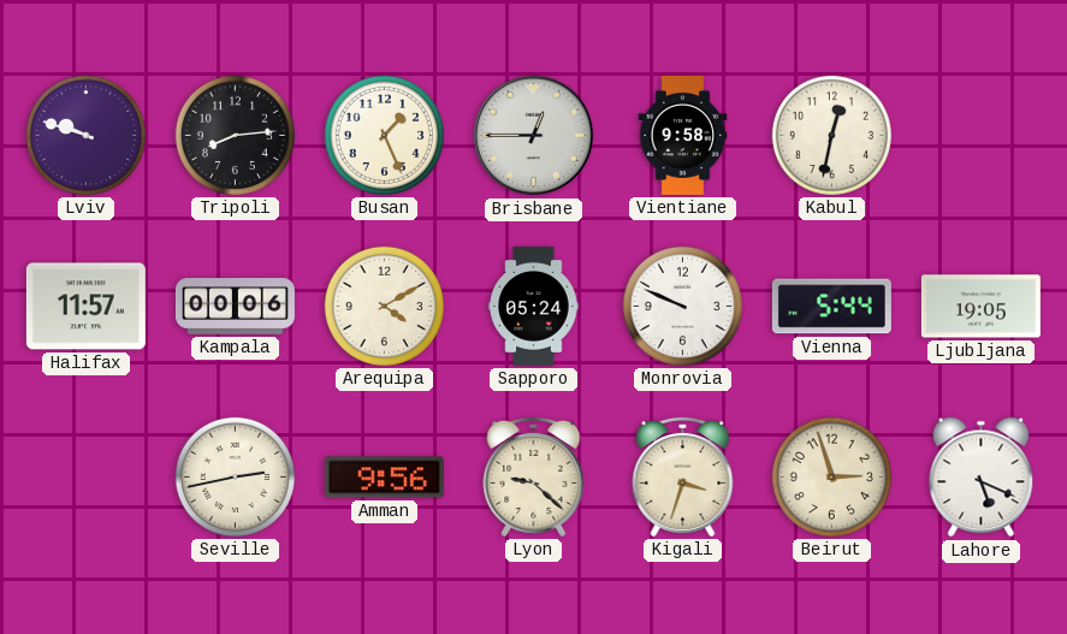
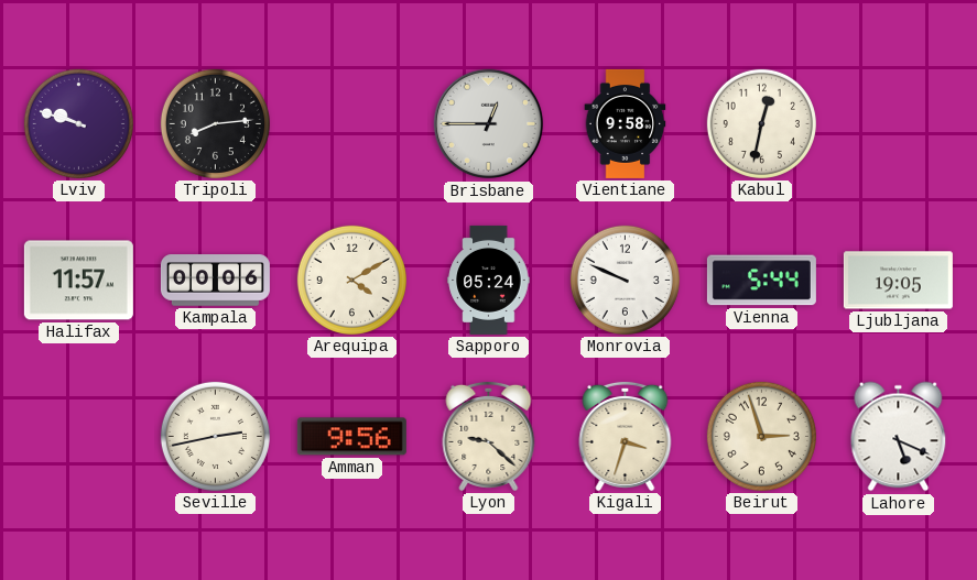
Busan: 1:26 -> none
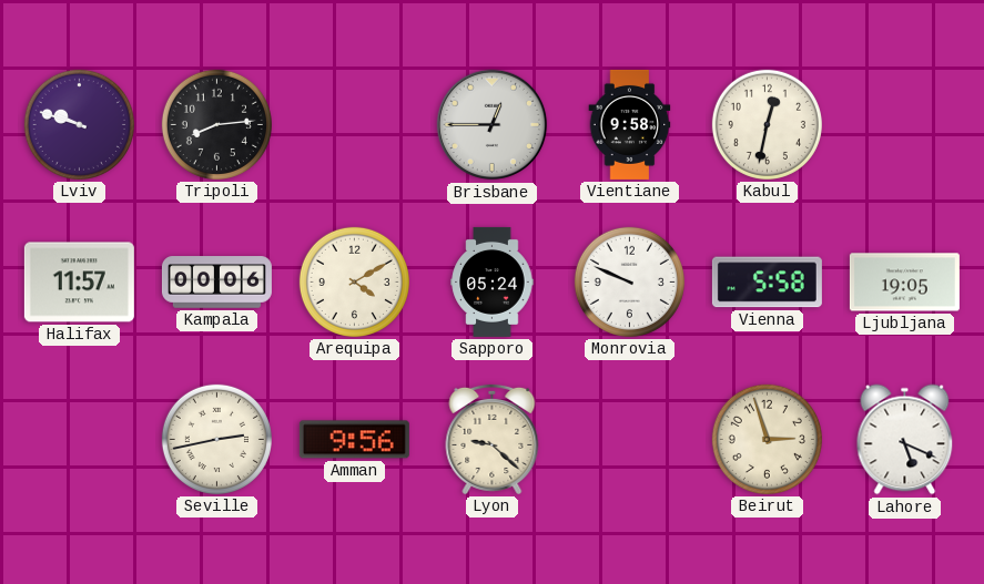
Vienna: 5:44 -> 5:58
Kigali: 3:33 -> none
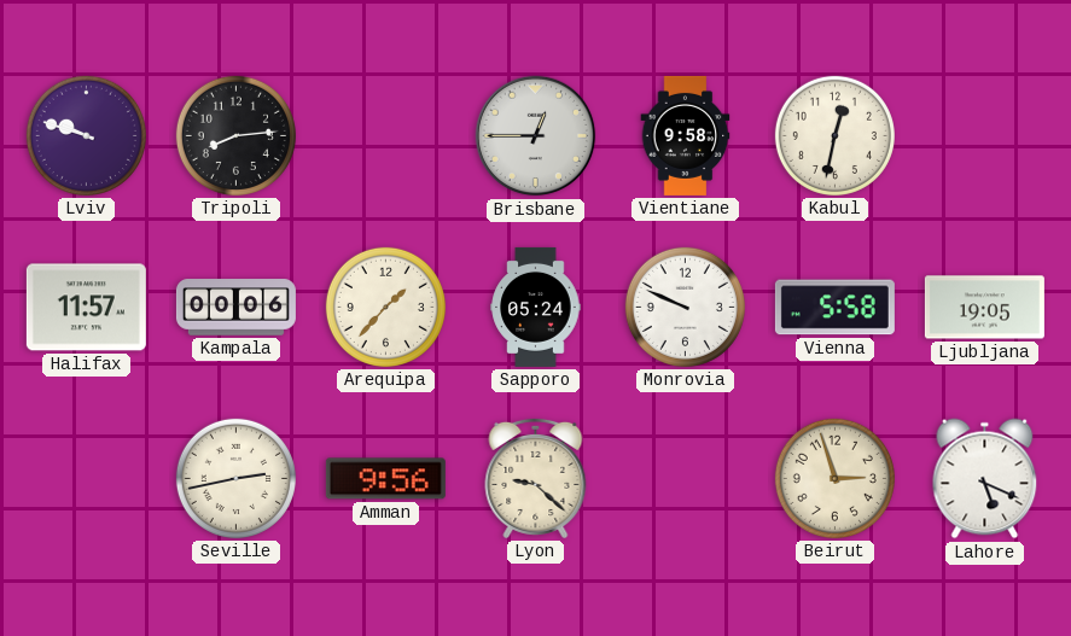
Arequipa: 4:10 -> 1:37
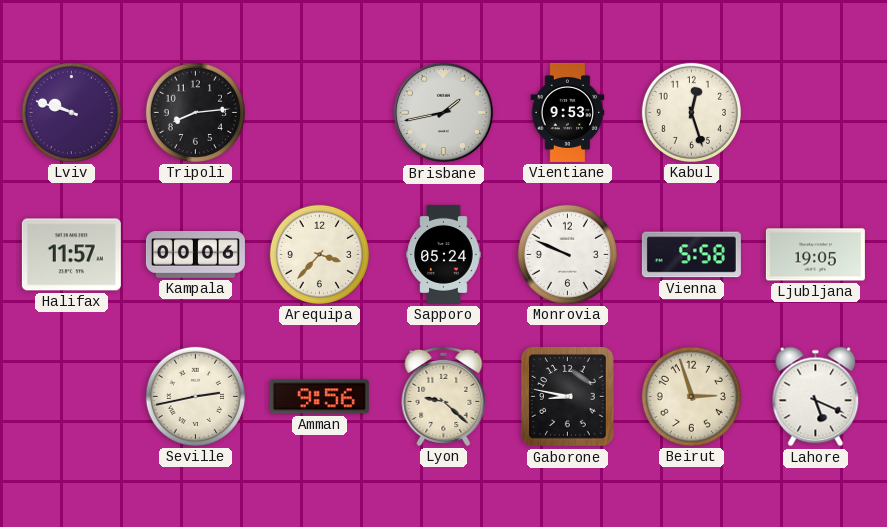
Brisbane: 12:45 -> 1:43
Vientiane: 9:58 -> 9:53
Kabul: 12:32 -> 12:27
Arequipa: 1:37 -> 3:37
Gaborone: none -> 8:47
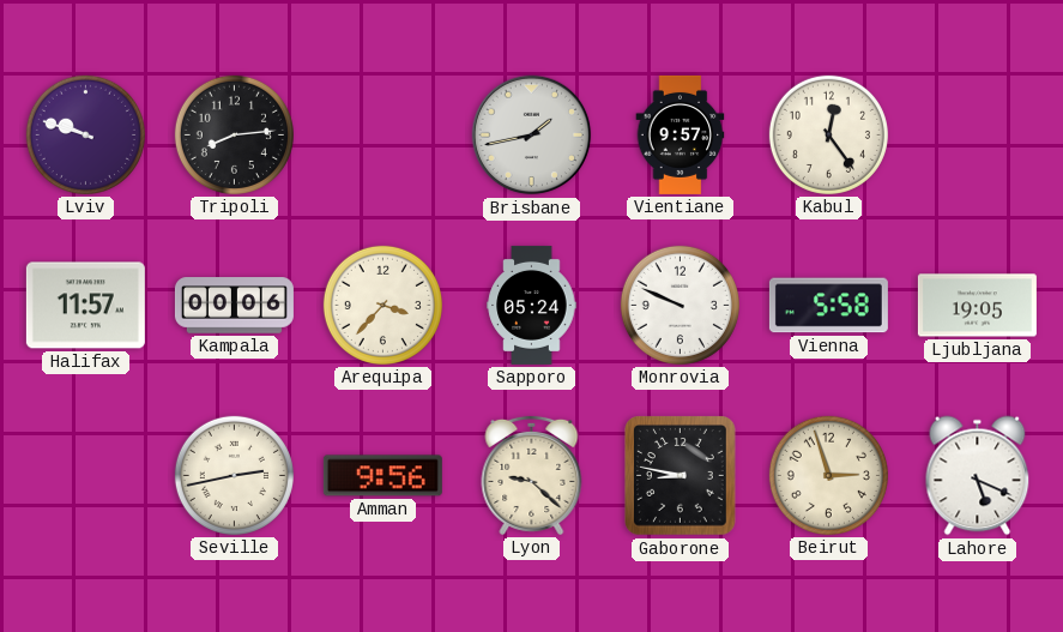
Vientiane: 9:53 -> 9:57
Kabul: 12:27 -> 12:24
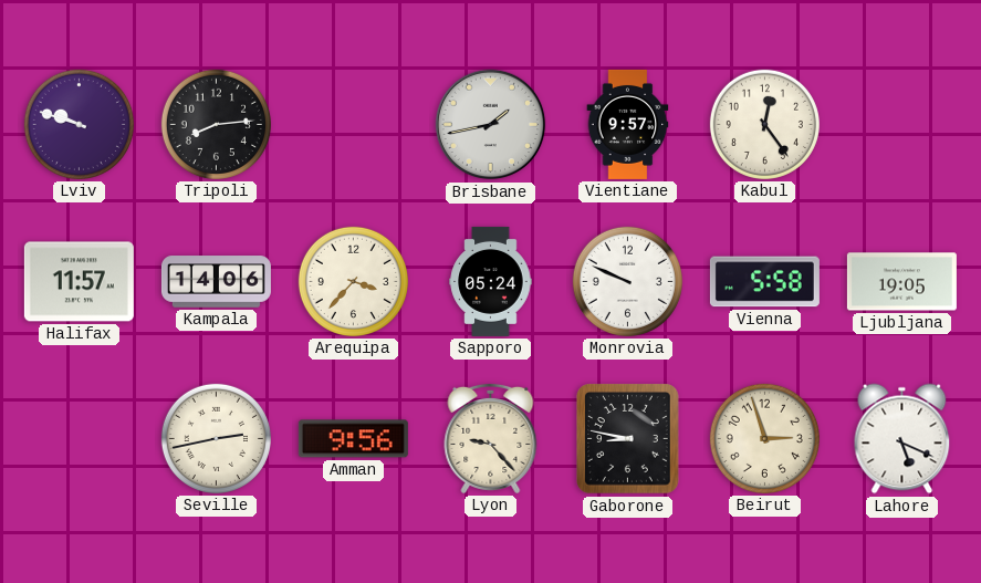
Kampala: 00:06 -> 14:06
Lyon: 9:22 -> 9:23
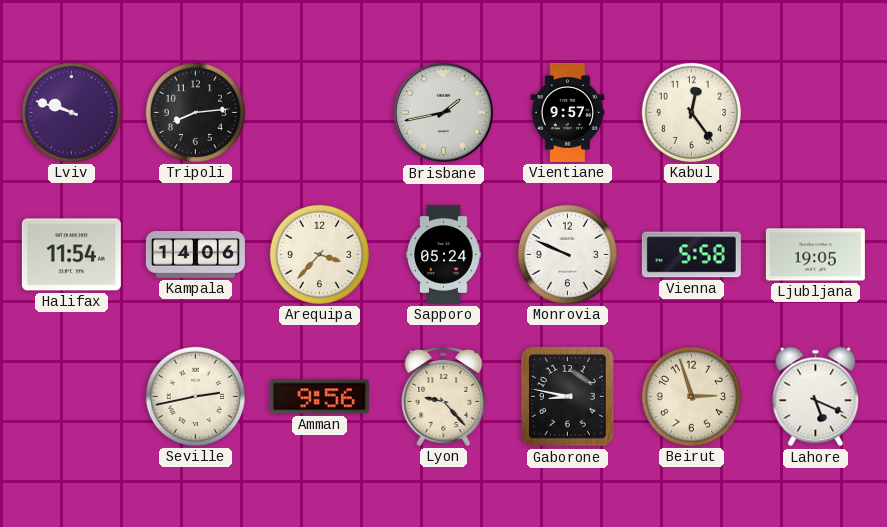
Halifax: 11:57 -> 11:54
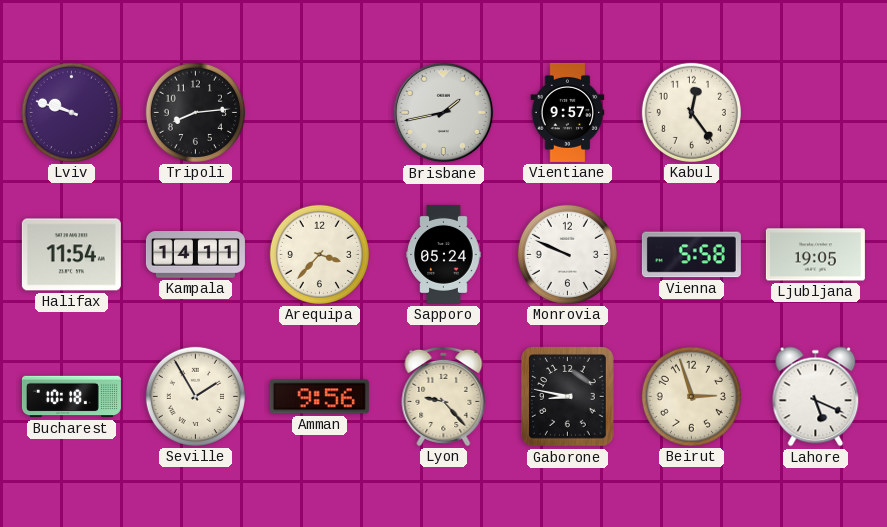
Kampala: 14:06 -> 14:11
Bucharest: none -> 10:18
Seville: 2:43 -> 1:55
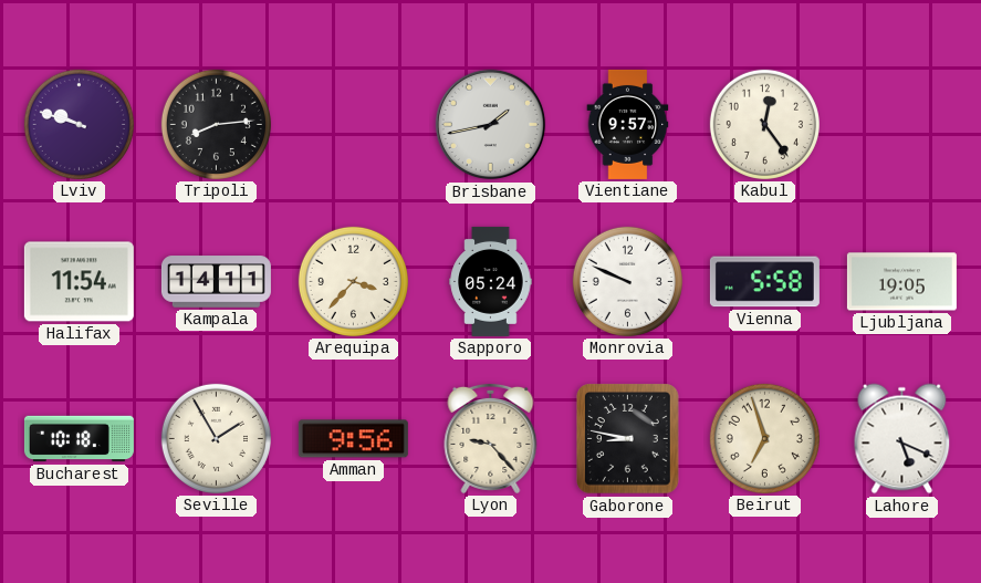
Beirut: 2:57 -> 6:57
